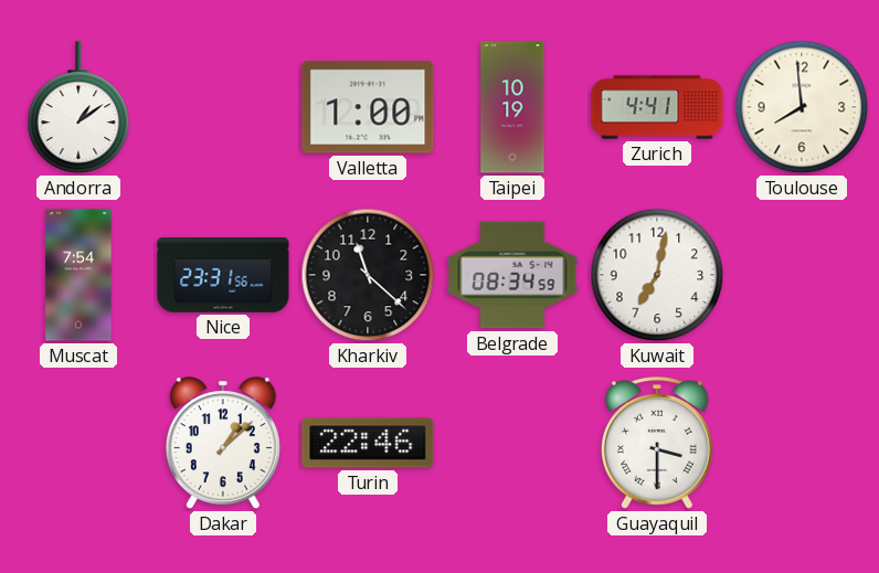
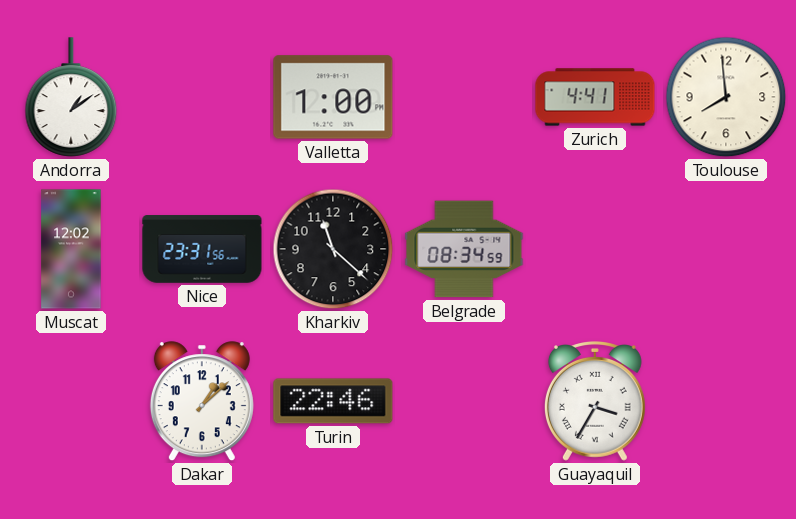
Taipei: 10:19 -> none
Muscat: 7:54 -> 12:02
Kuwait: 7:02 -> none
Guayaquil: 3:30 -> 3:35
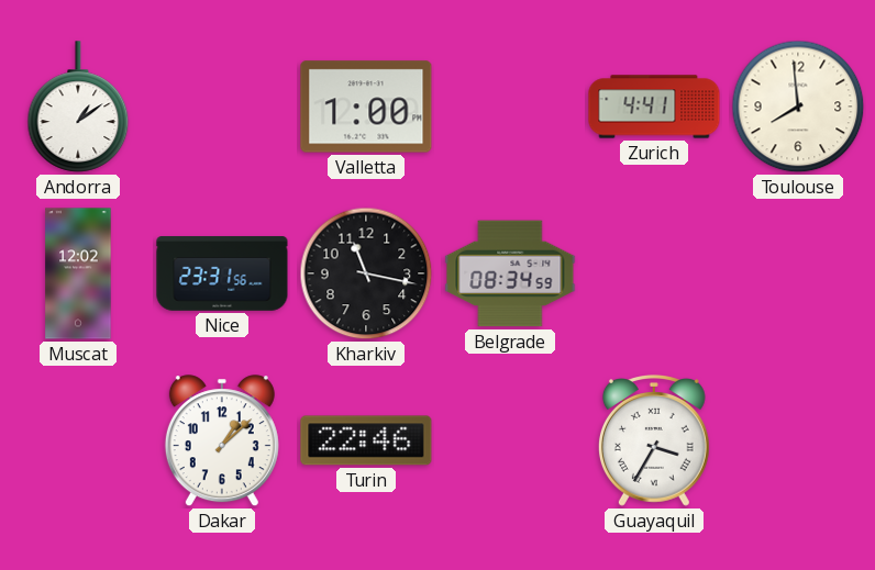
Kharkiv: 11:22 -> 11:17
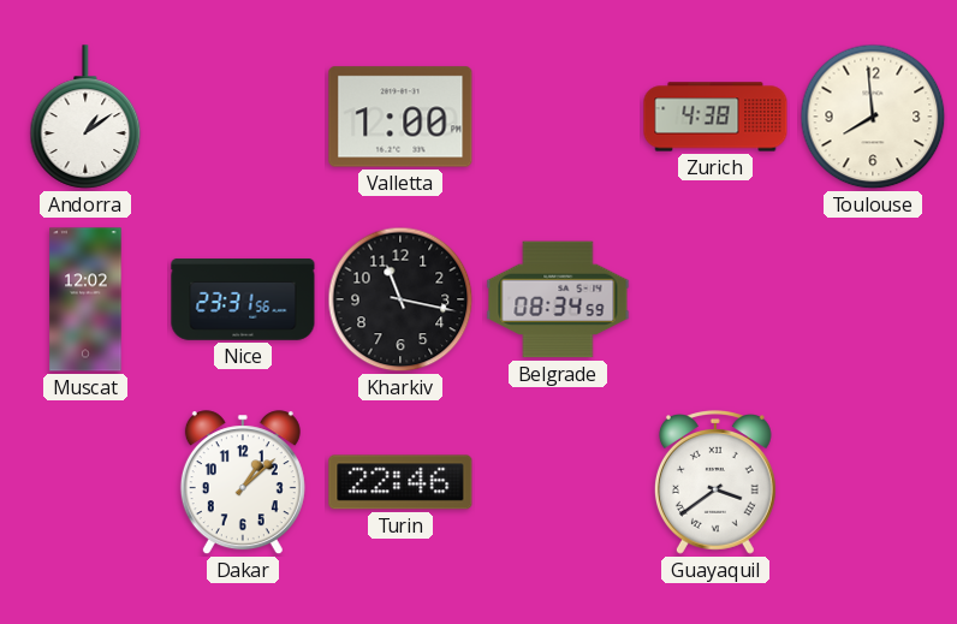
Zurich: 4:41 -> 4:38
Guayaquil: 3:35 -> 3:39
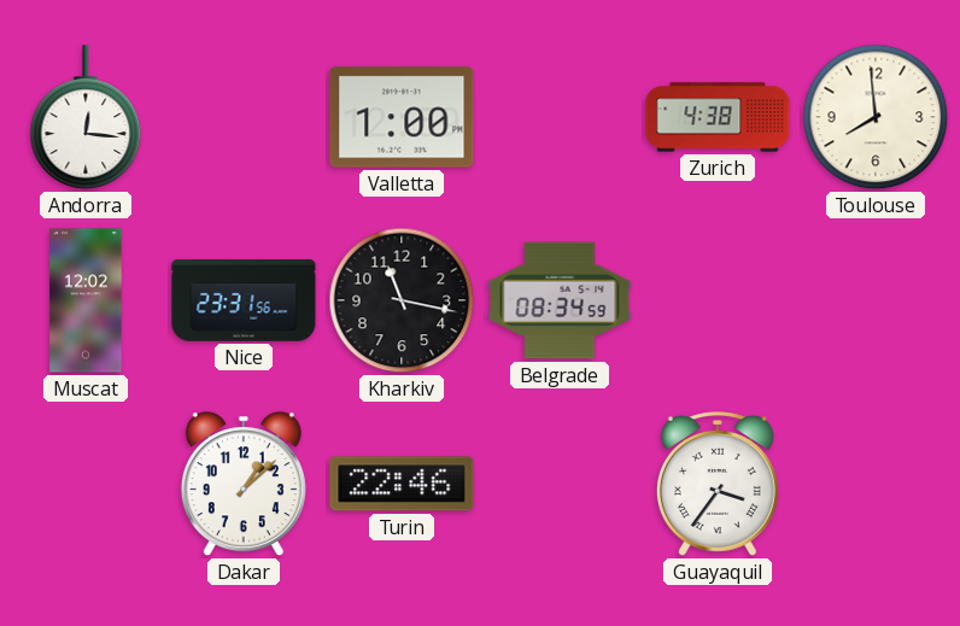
Andorra: 1:09 -> 12:16
Guayaquil: 3:39 -> 3:36
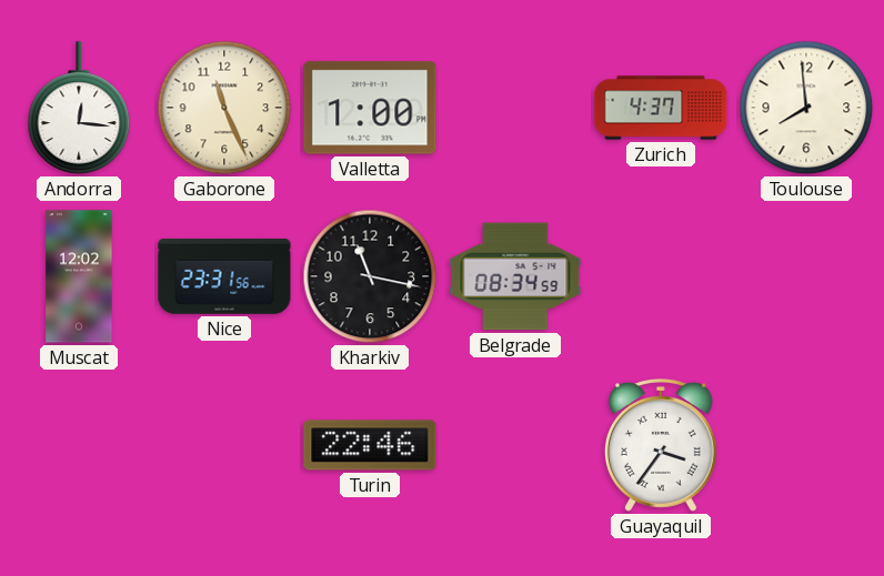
Gaborone: none -> 11:26
Zurich: 4:38 -> 4:37
Dakar: 1:08 -> none
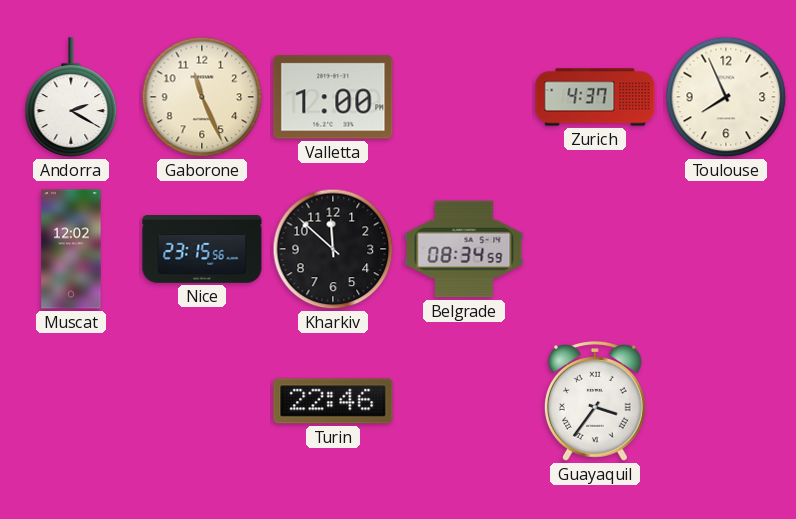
Andorra: 12:16 -> 2:20
Toulouse: 7:59 -> 7:56
Nice: 23:31 -> 23:15
Kharkiv: 11:17 -> 11:52
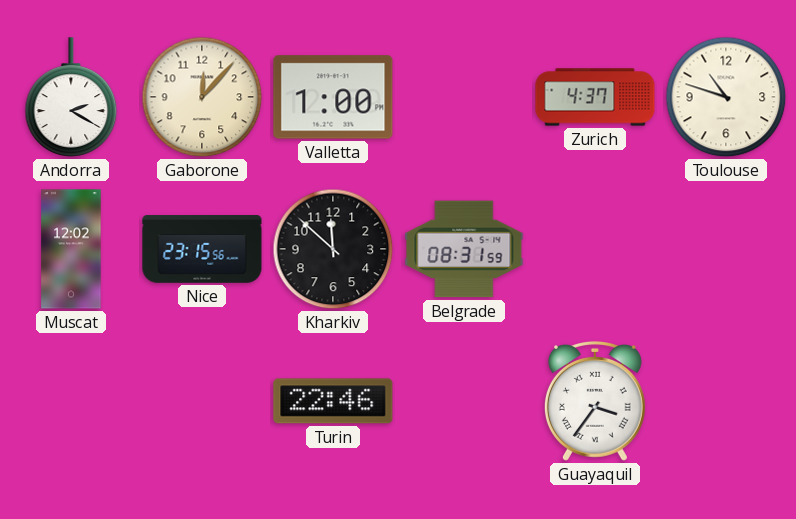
Gaborone: 11:26 -> 12:07
Toulouse: 7:56 -> 10:48
Belgrade: 08:34 -> 08:31
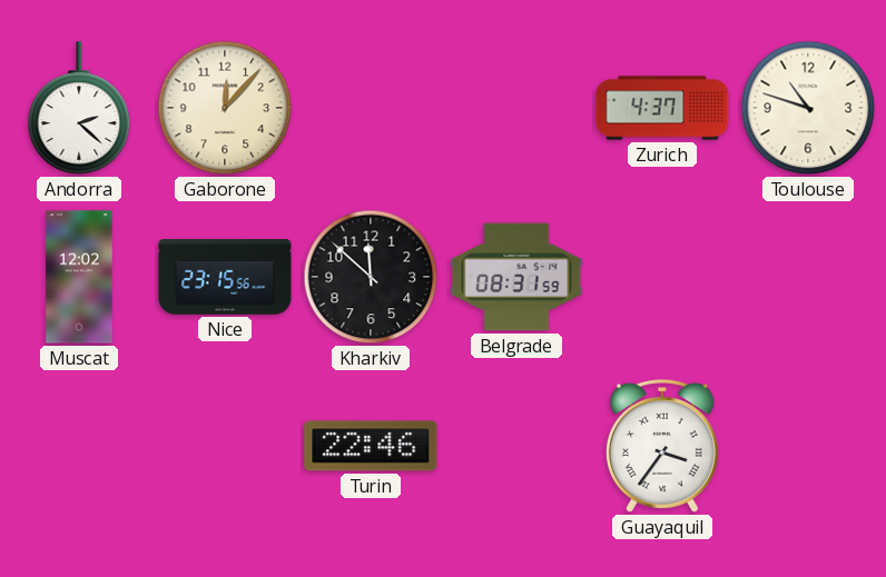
Andorra: 2:20 -> 2:22
Valletta: 1:00 -> none
